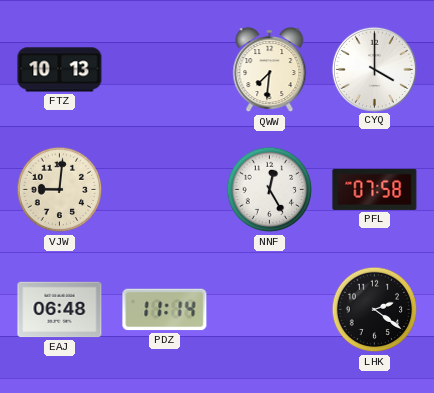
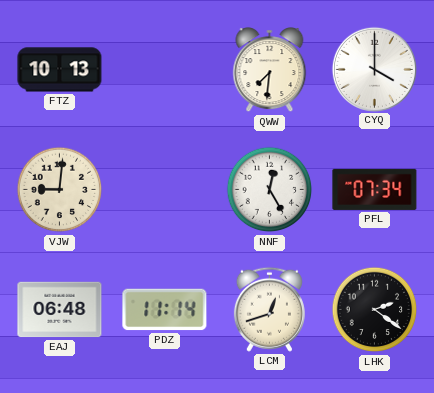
PFL: 07:58 -> 07:34
LCM: none -> 12:42
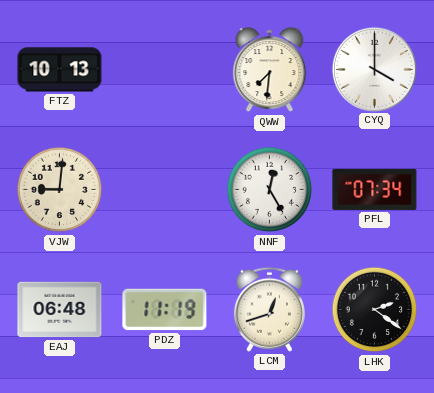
PDZ: 11:14 -> 11:19
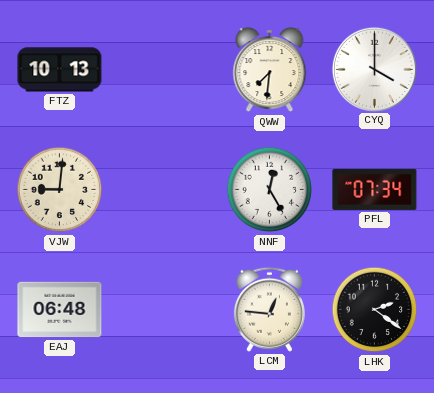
PDZ: 11:19 -> none
LCM: 12:42 -> 12:46
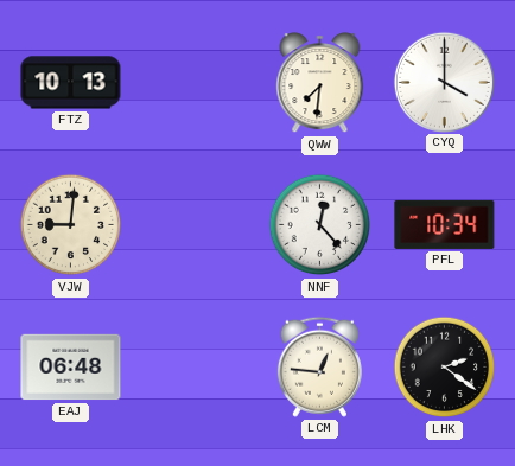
NNF: 12:25 -> 12:23
PFL: 07:34 -> 10:34
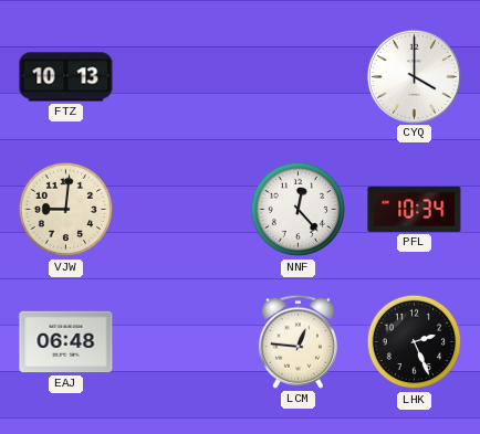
QWW: 7:31 -> none
LHK: 2:21 -> 2:26
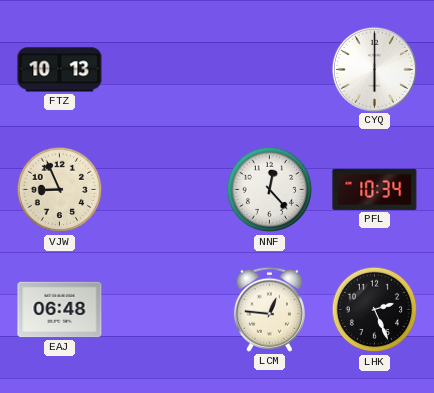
CYQ: 4:00 -> 6:00
VJW: 9:01 -> 8:56
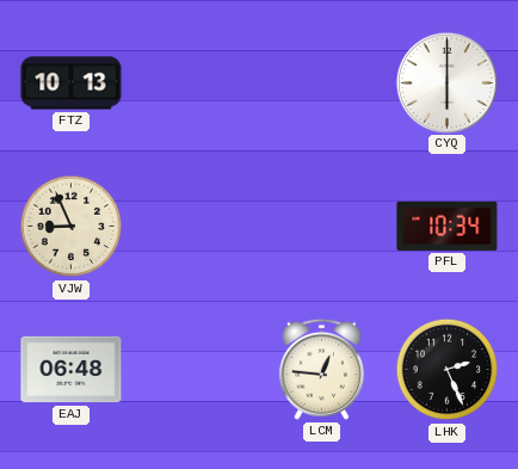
NNF: 12:23 -> none
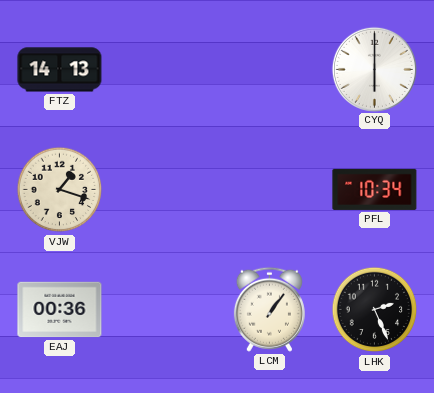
FTZ: 10:13 -> 14:13
VJW: 8:56 -> 1:18
EAJ: 06:48 -> 00:36
LCM: 12:46 -> 1:06
